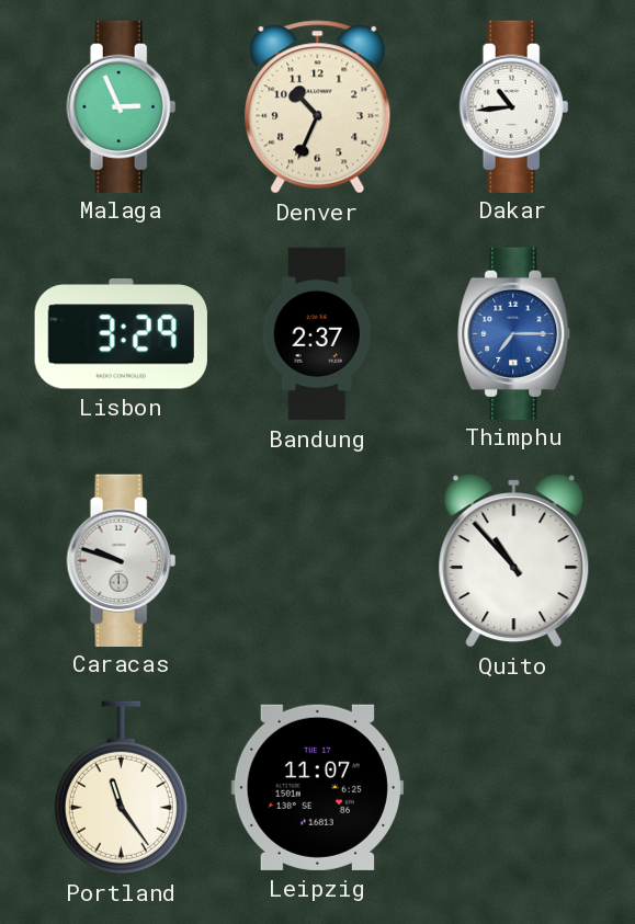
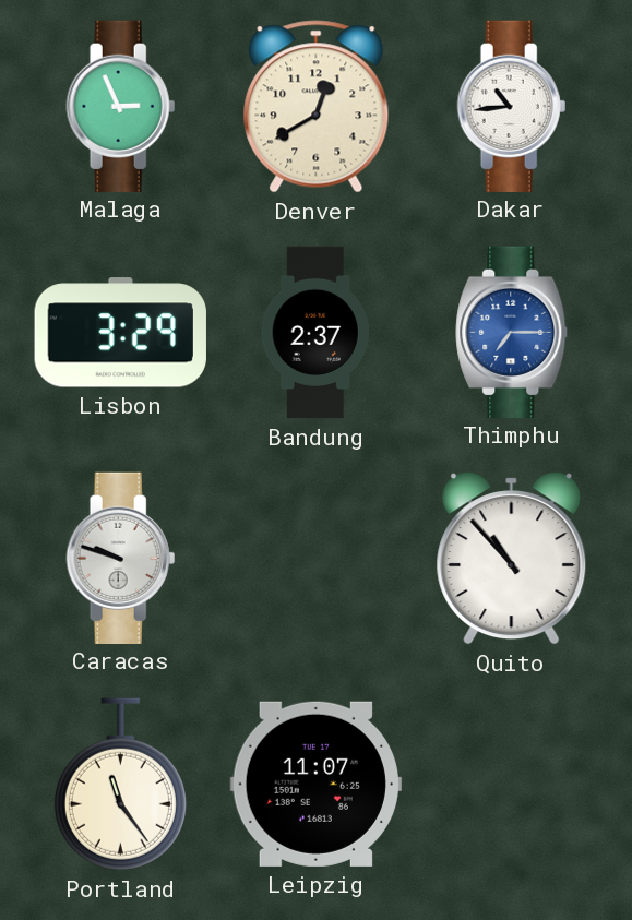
Denver: 10:34 -> 12:40
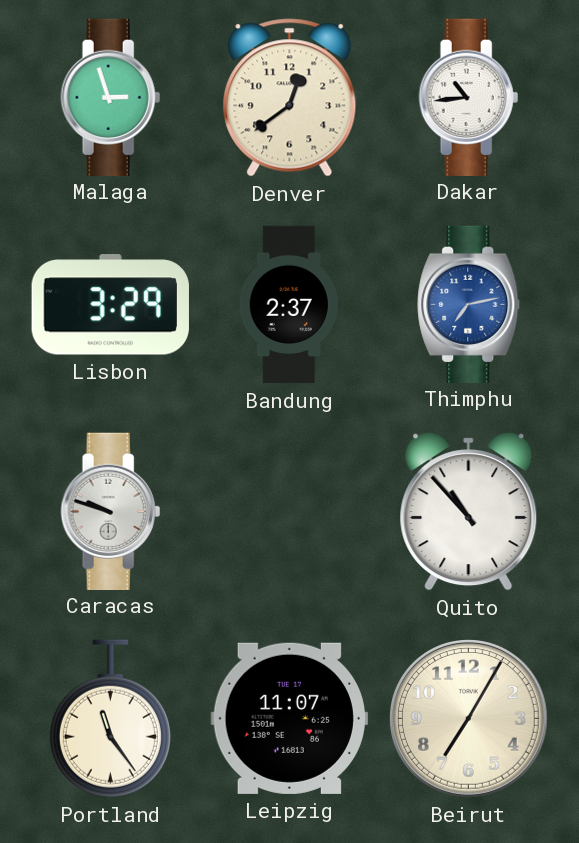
Malaga: 2:56 -> 2:57
Denver: 12:40 -> 12:39
Thimphu: 7:15 -> 7:13
Beirut: none -> 7:05
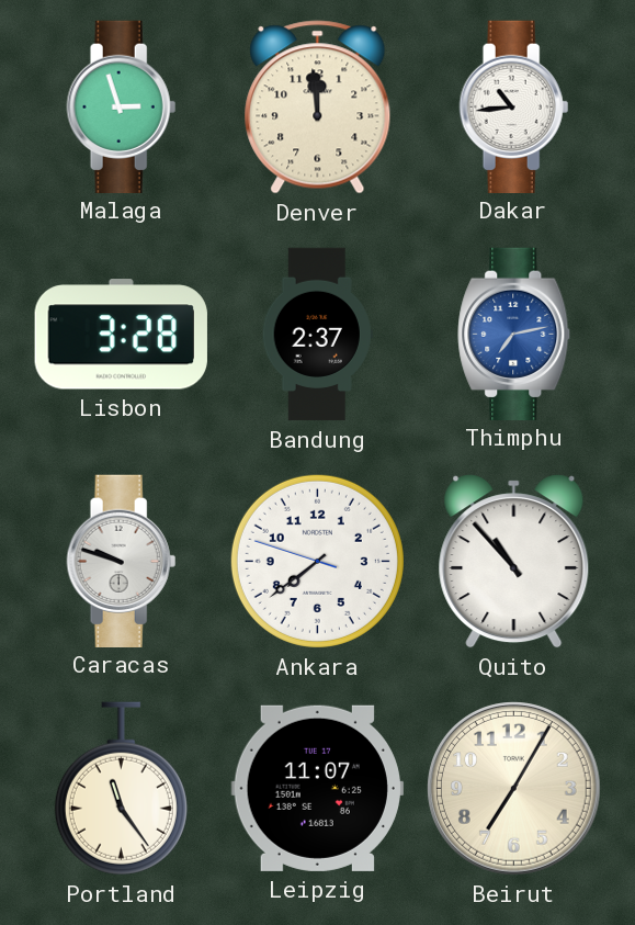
Denver: 12:39 -> 11:59
Lisbon: 3:29 -> 3:28
Ankara: none -> 7:38
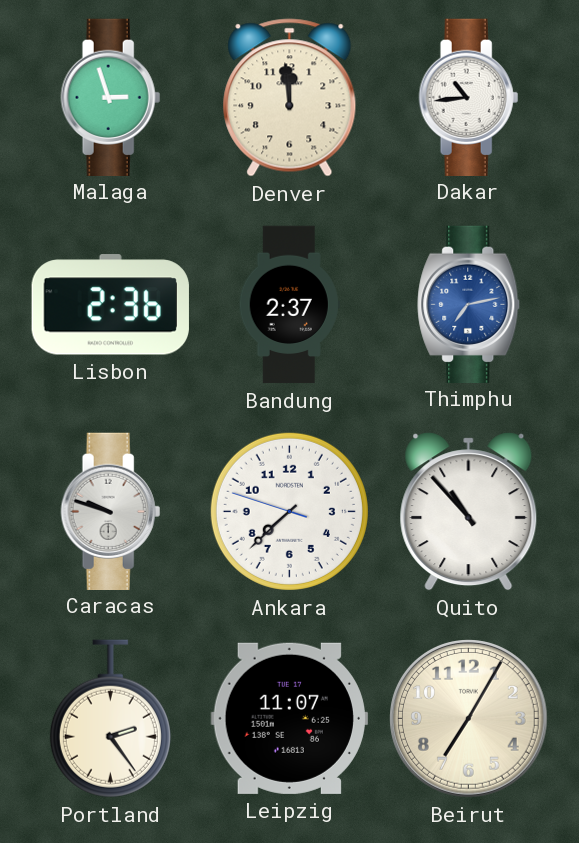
Lisbon: 3:28 -> 2:36
Ankara: 7:38 -> 7:37
Portland: 11:24 -> 2:24
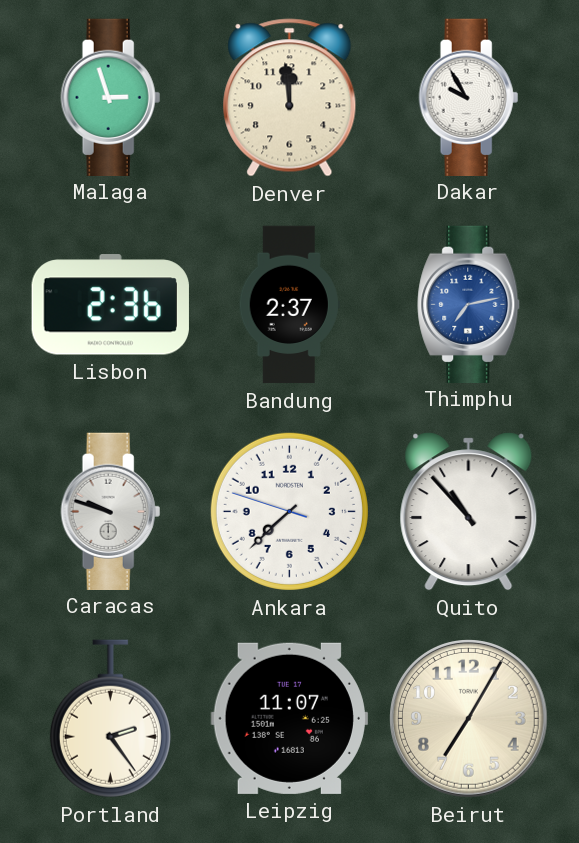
Dakar: 10:44 -> 9:55
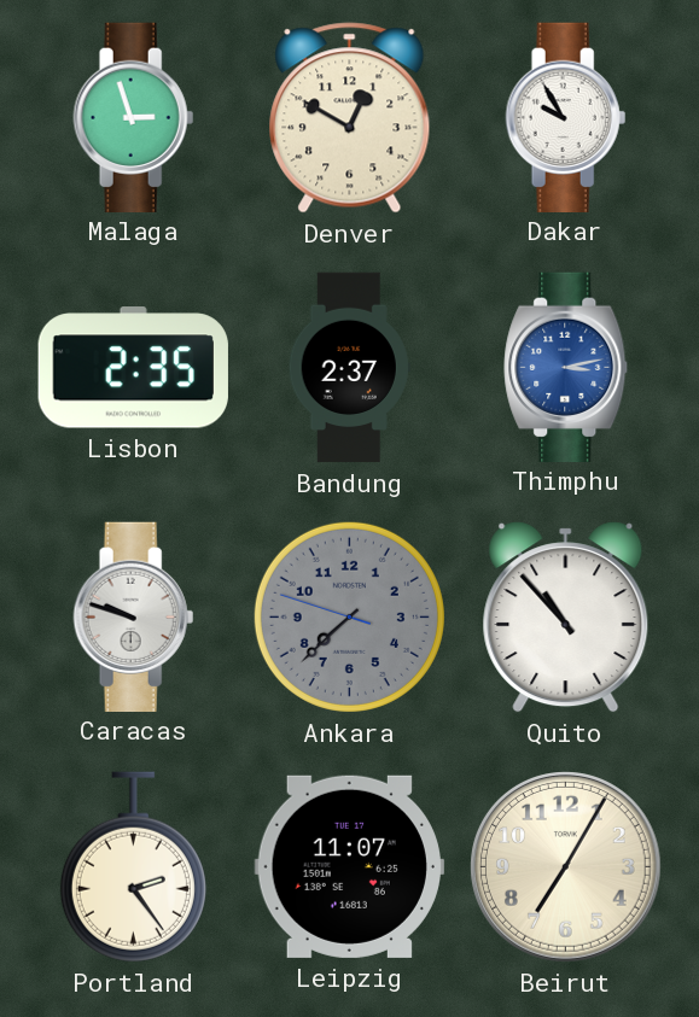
Denver: 11:59 -> 12:50
Lisbon: 2:36 -> 2:35
Thimphu: 7:13 -> 3:13
Ankara dial: white -> grey
